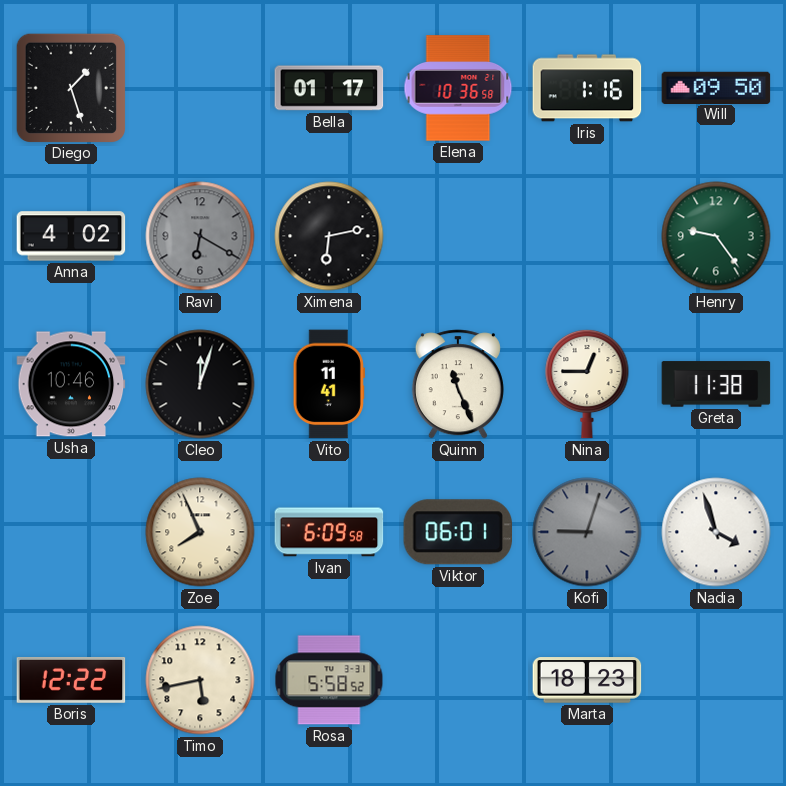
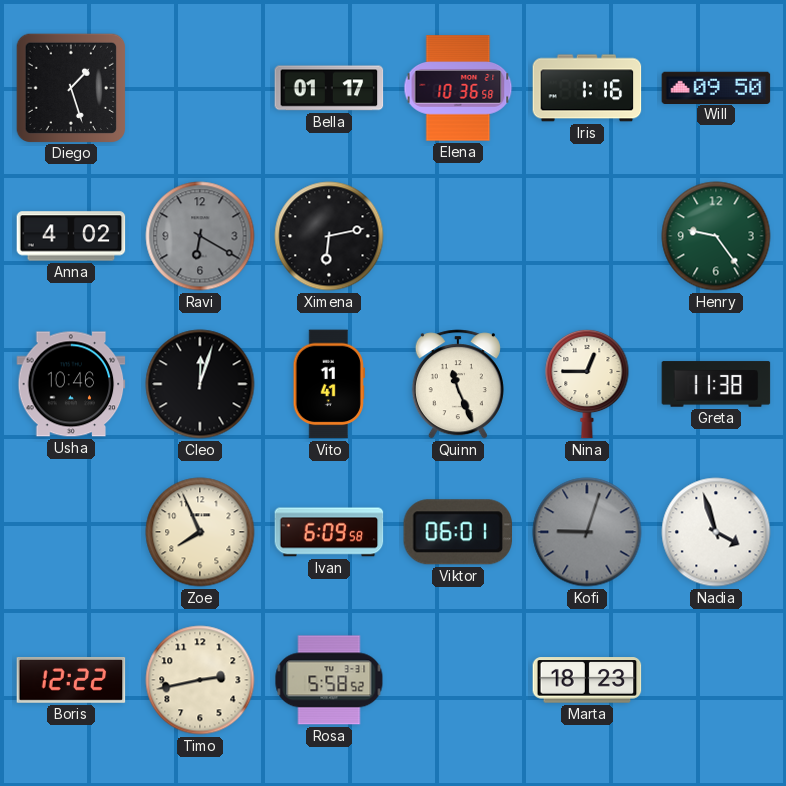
Timo: 5:43 -> 2:43
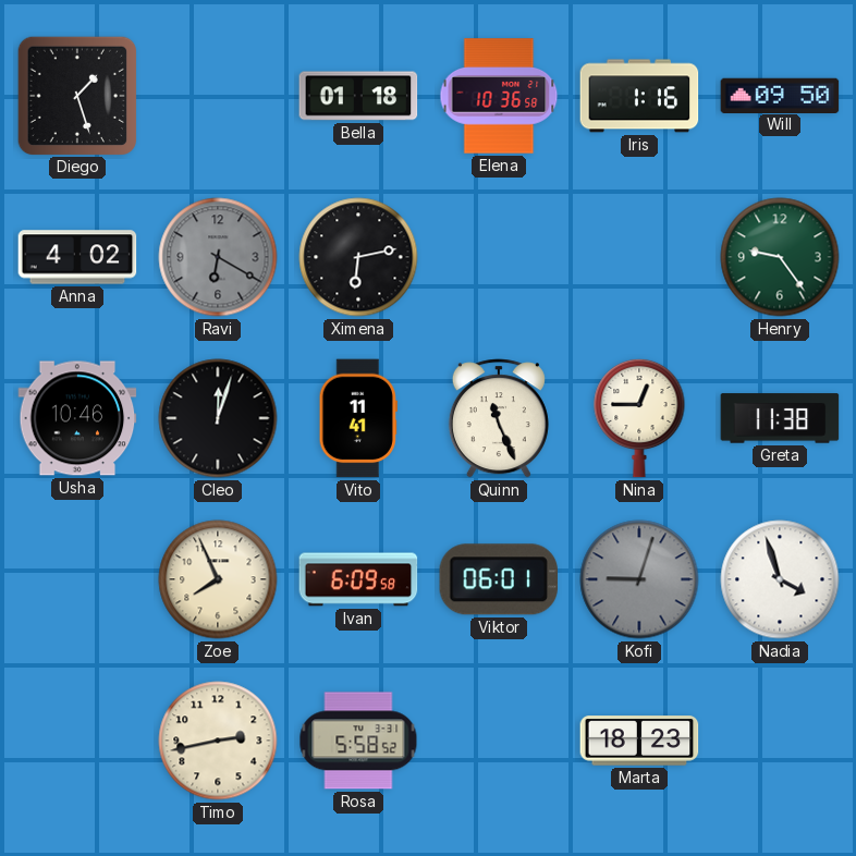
Bella: 01:17 -> 01:18
Boris: 12:22 -> none
